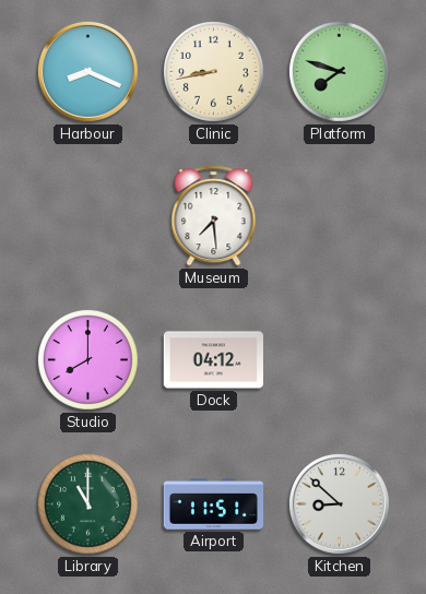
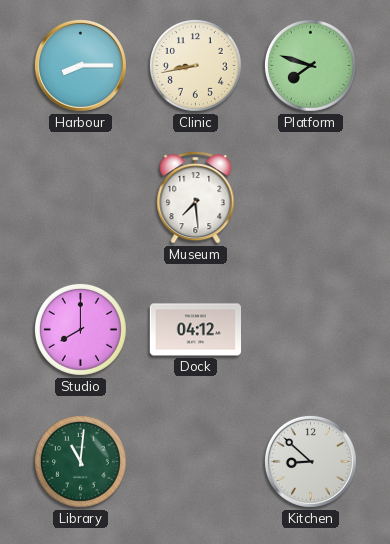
Harbour: 8:19 -> 8:15
Library: 11:00 -> 11:01
Airport: 11:51 -> none
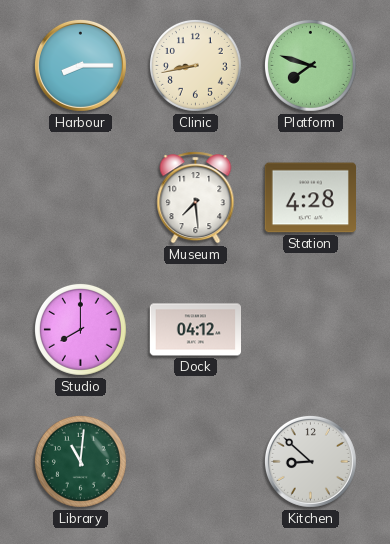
Station: none -> 4:28
